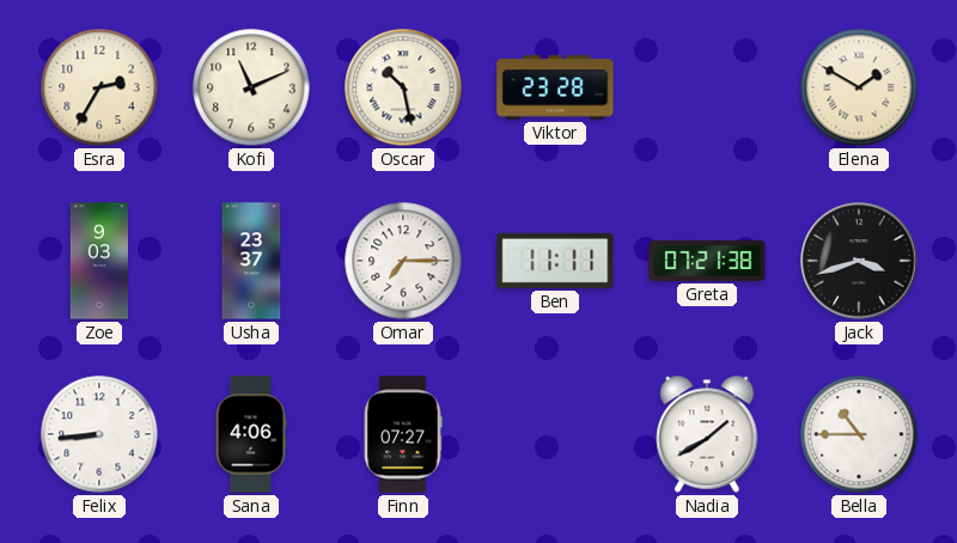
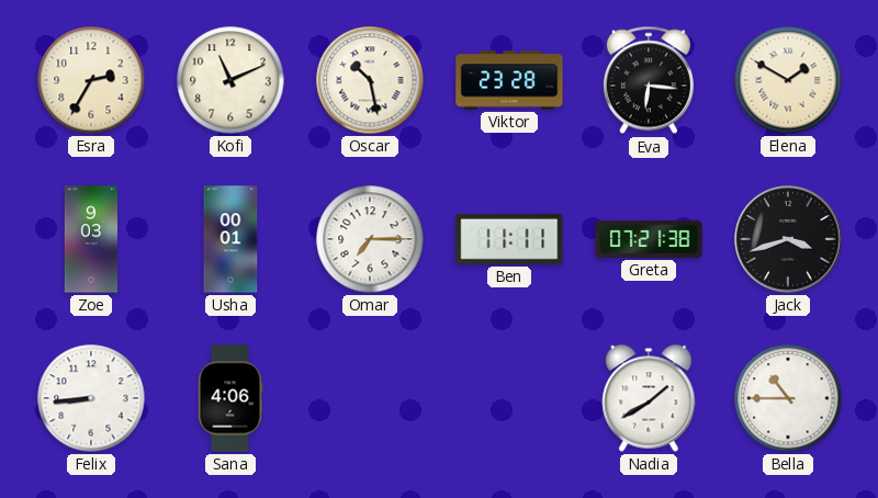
Eva: none -> 6:16
Usha: 23:37 -> 00:01
Finn: 07:27 -> none
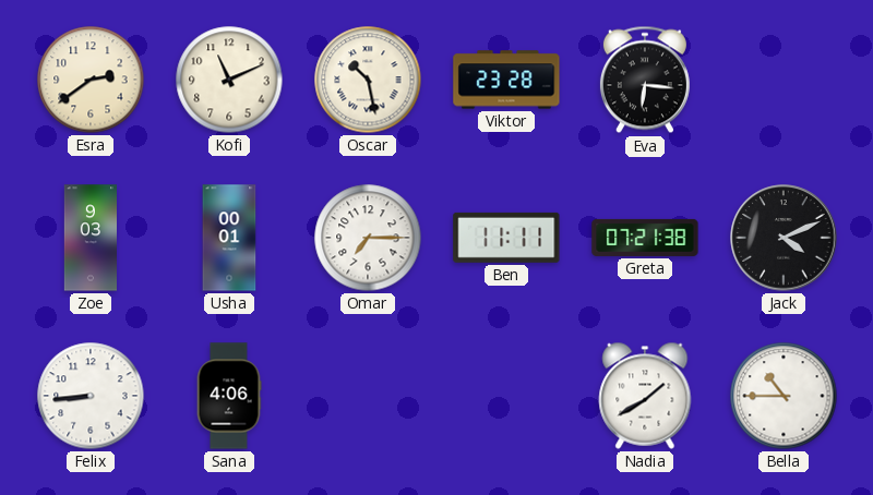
Esra: 2:35 -> 2:39
Elena: 1:50 -> none
Jack: 3:42 -> 4:11
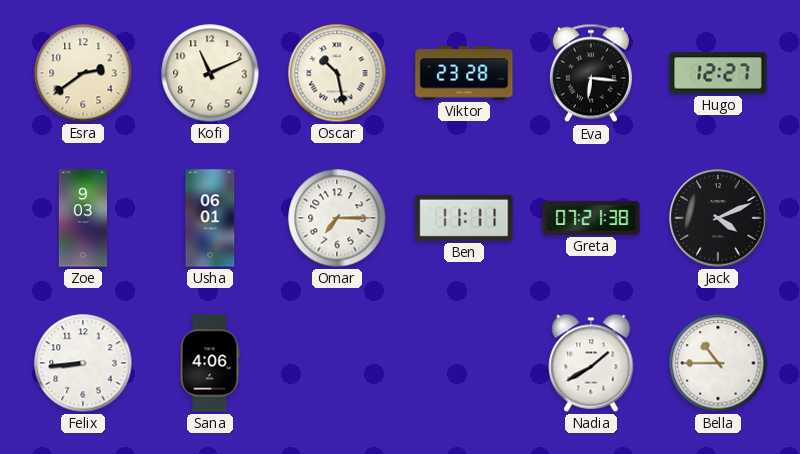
Hugo: none -> 12:27
Usha: 00:01 -> 06:01
